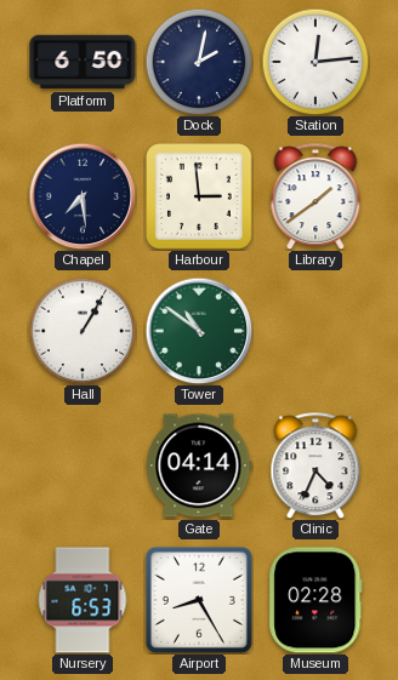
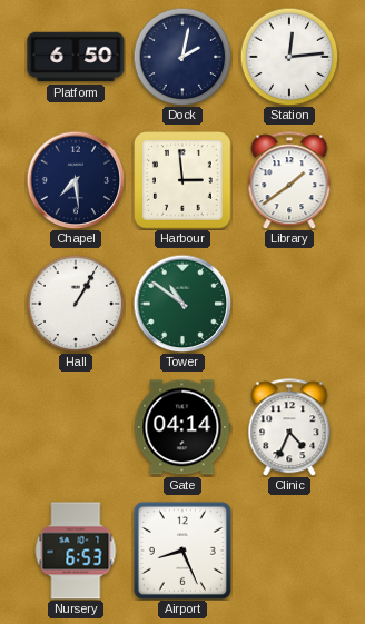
Airport: 8:25 -> 8:26
Museum: 02:28 -> none
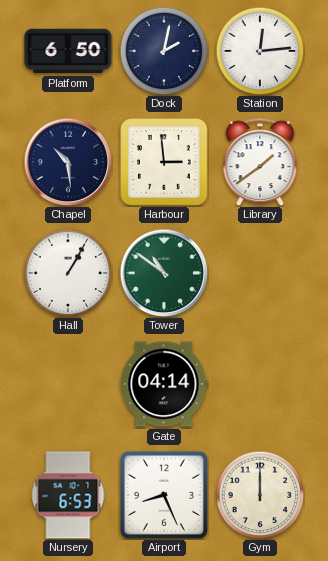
Chapel: 7:29 -> 10:29
Clinic: 4:34 -> none
Gym: none -> 12:00
